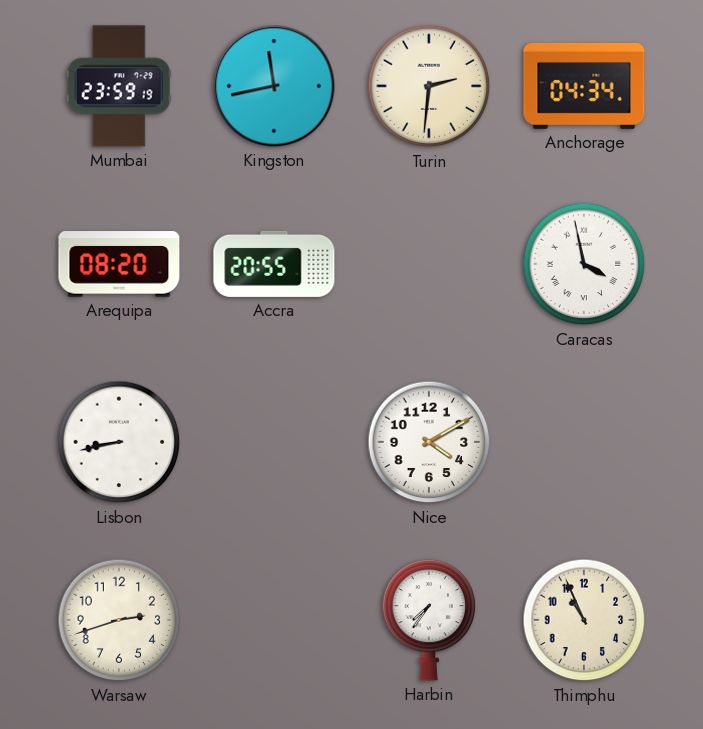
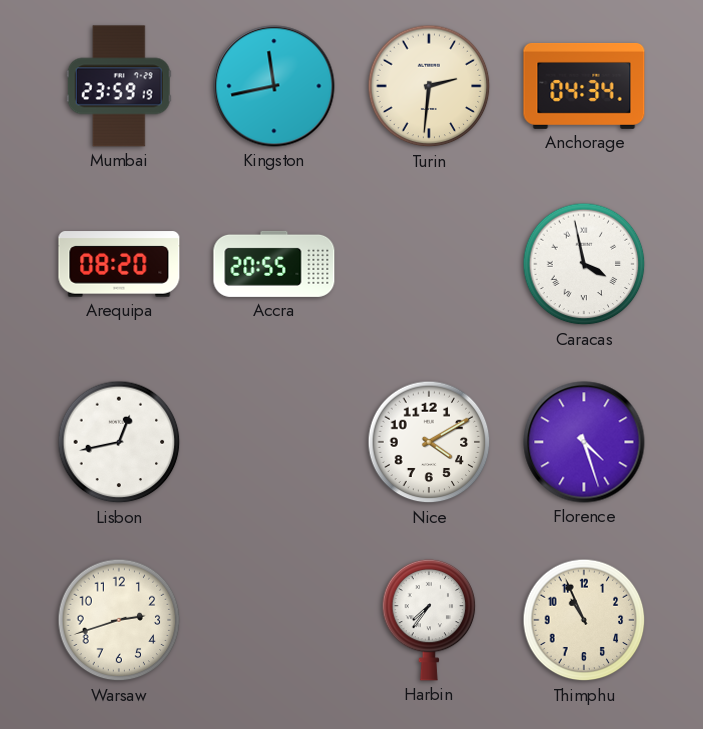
Lisbon: 8:43 -> 12:43
Florence: none -> 4:27
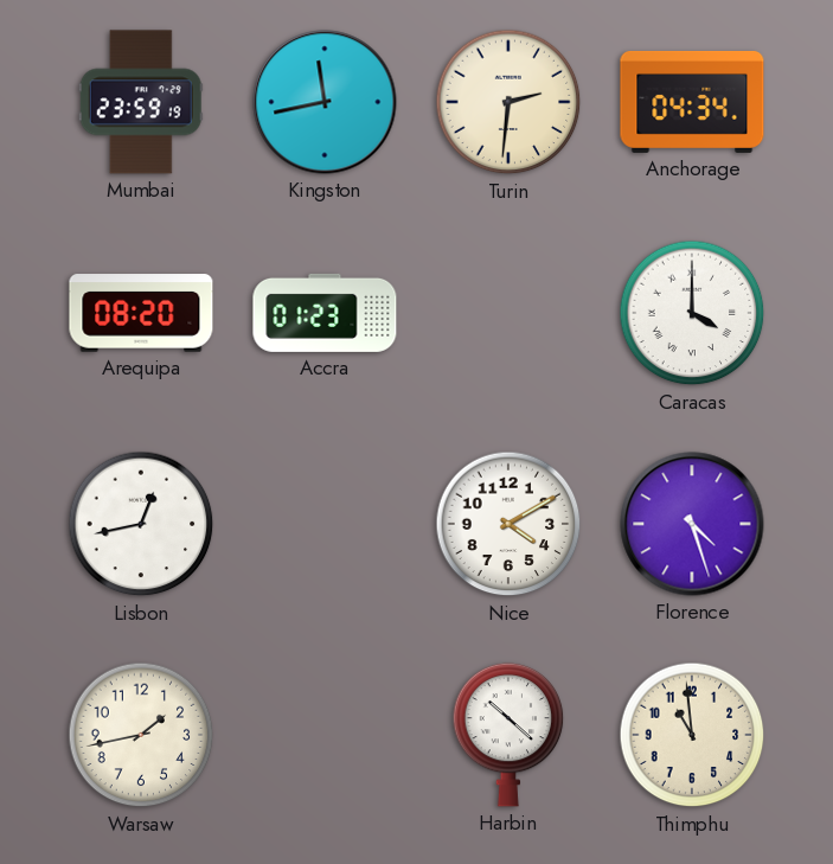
Accra: 20:55 -> 01:23
Caracas: 3:58 -> 4:00
Warsaw: 2:42 -> 1:43
Harbin: 7:36 -> 10:22
Thimphu: 10:56 -> 10:59
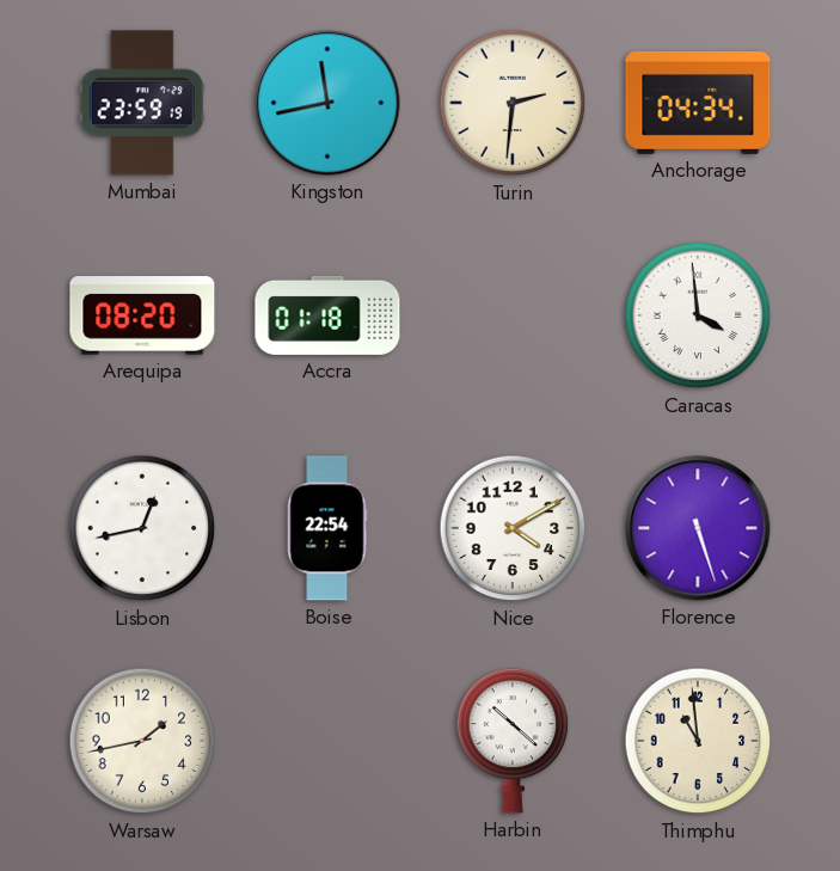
Accra: 01:23 -> 01:18
Caracas: 4:00 -> 3:59
Boise: none -> 22:54
Florence: 4:27 -> 5:27
